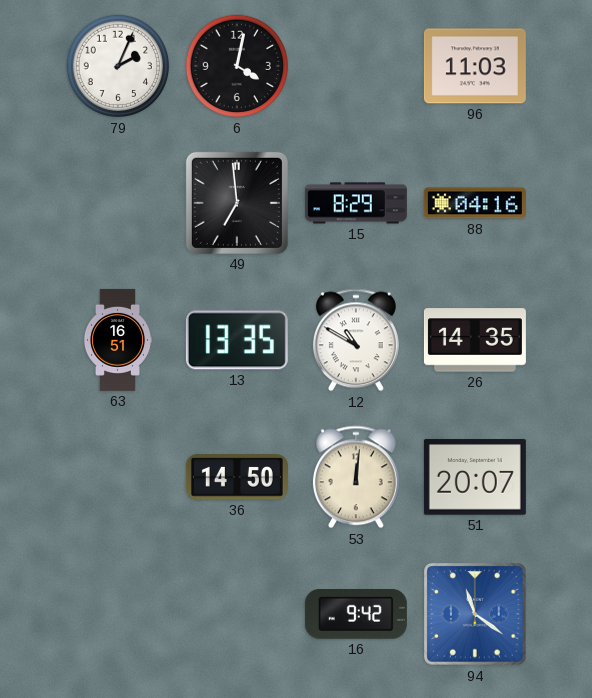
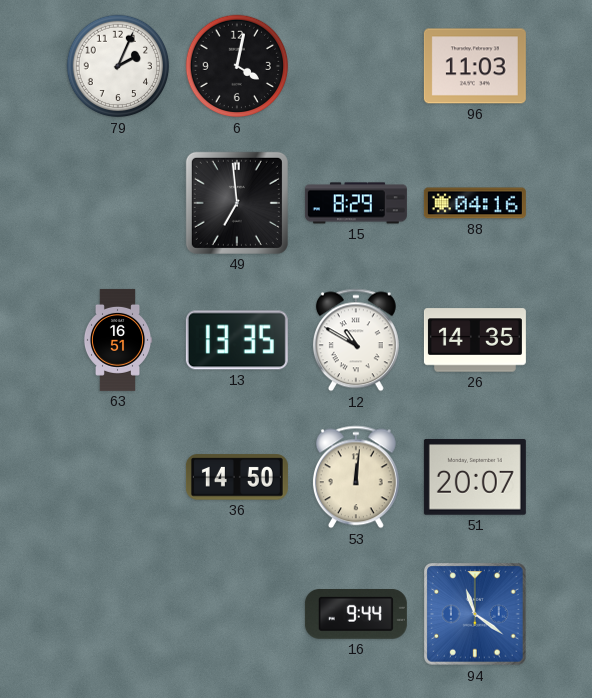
16: 9:42 -> 9:44
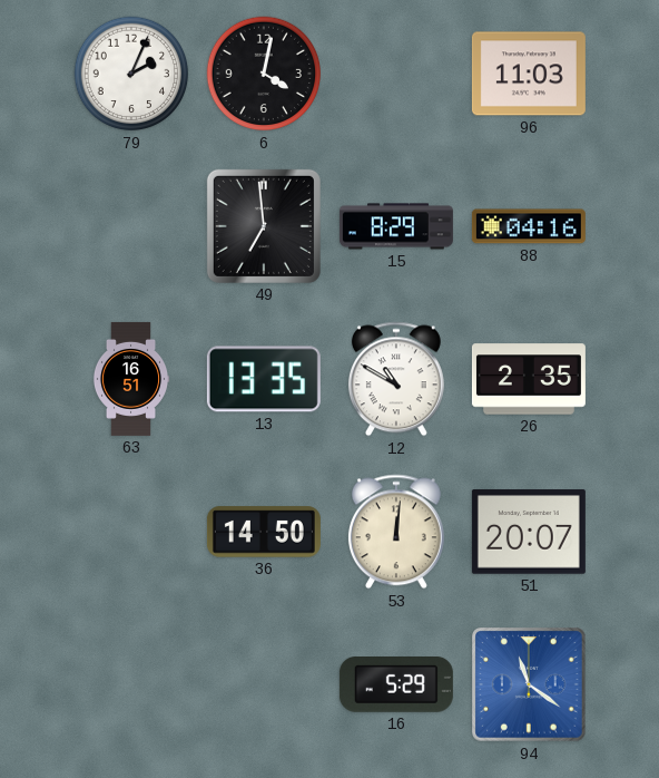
26: 14:35 -> 2:35
16: 9:44 -> 5:29
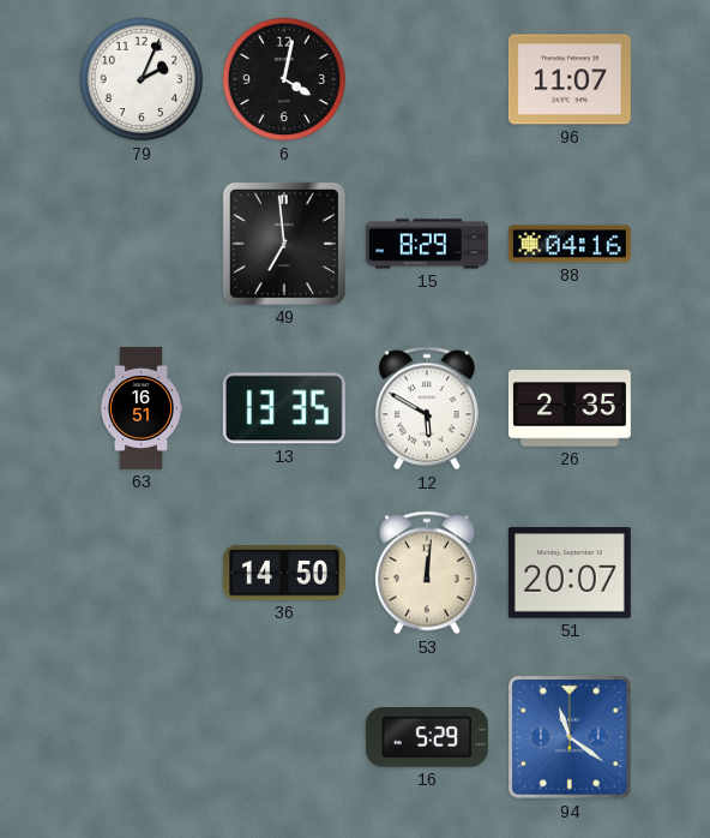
96: 11:03 -> 11:07
12: 10:50 -> 5:50
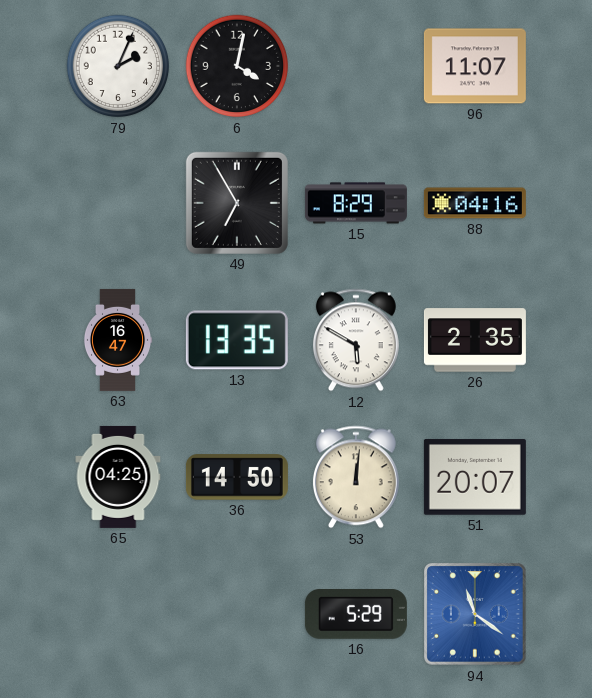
49: 6:59 -> 6:55
63: 16:51 -> 16:47
65: none -> 04:25
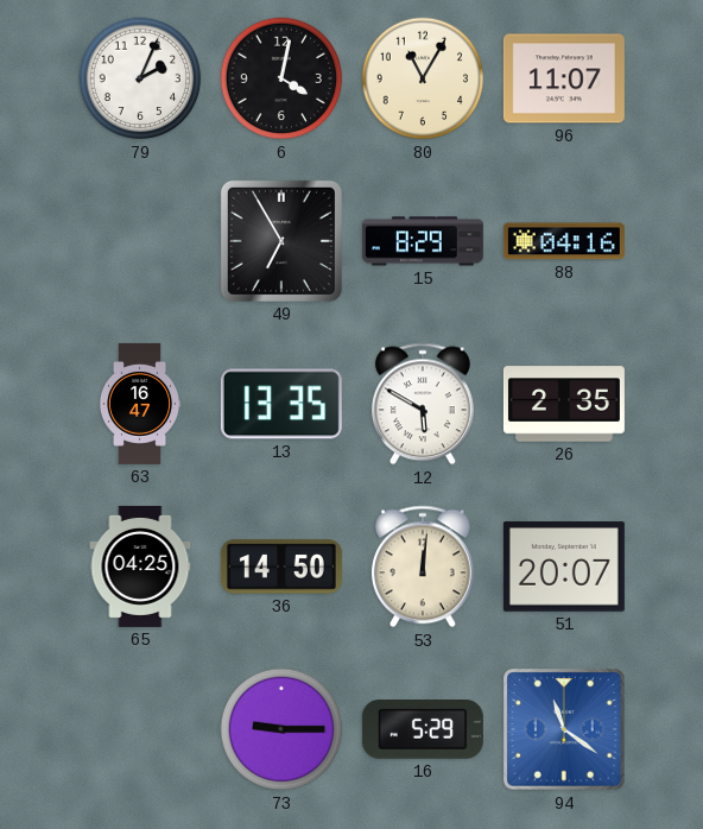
80: none -> 11:05
73: none -> 9:15
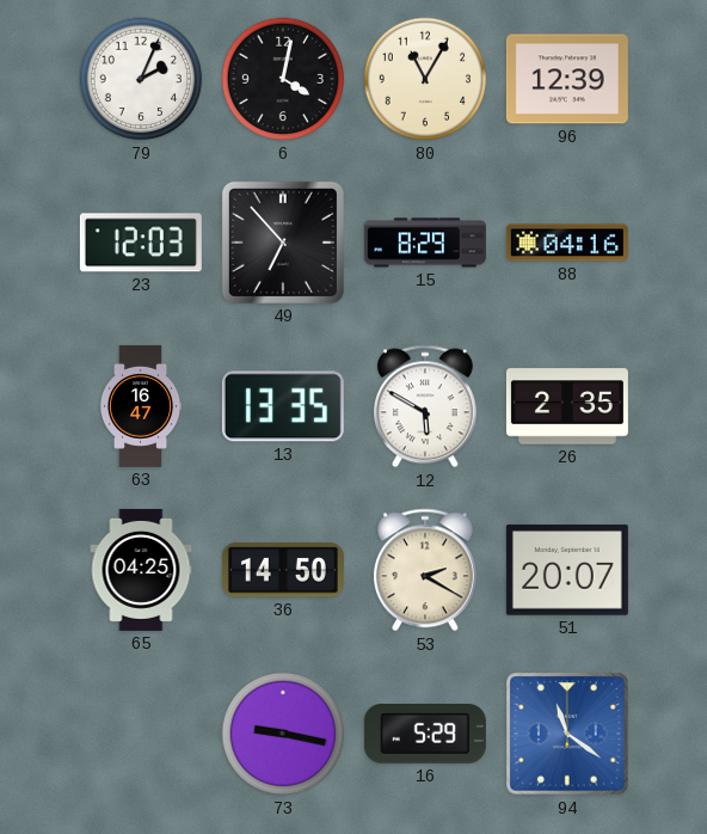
96: 11:07 -> 12:39
23: none -> 12:03
49: 6:55 -> 6:53
53: 12:01 -> 2:20
73: 9:15 -> 9:17
